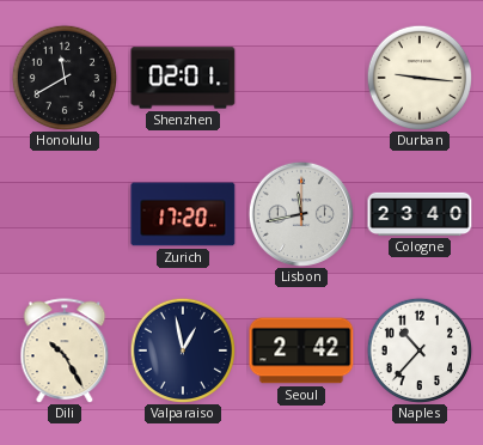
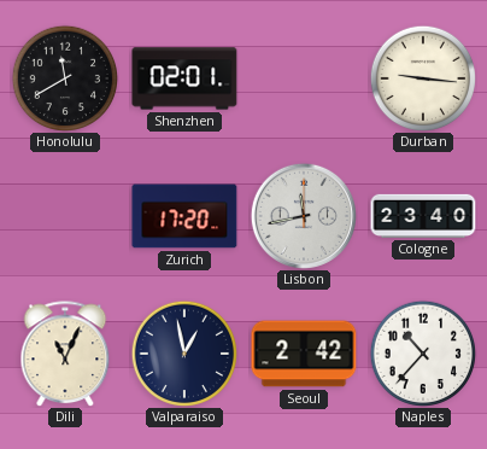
Dili: 10:25 -> 11:04
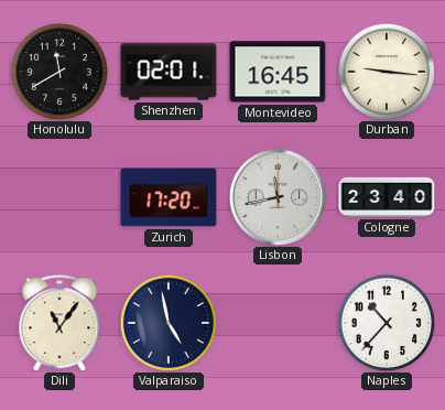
Montevideo: none -> 16:45
Dili: 11:04 -> 11:06
Valparaiso: 12:58 -> 4:58
Seoul: 2:42 -> none
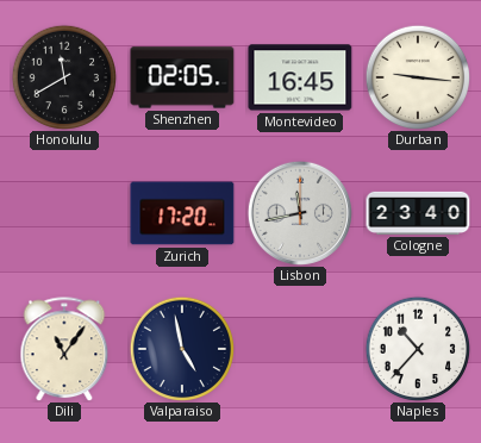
Shenzhen: 02:01 -> 02:05
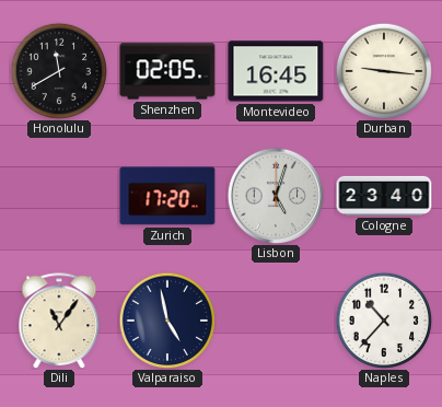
Lisbon: 11:43 -> 5:03
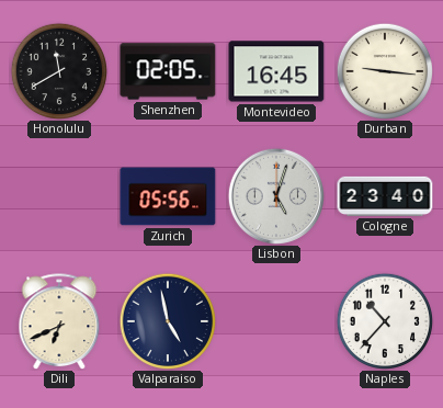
Zurich: 17:20 -> 05:56
Dili: 11:06 -> 6:41
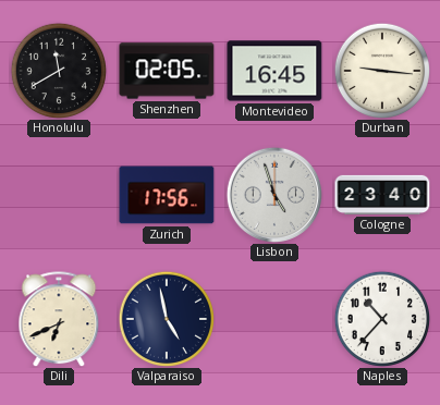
Zurich: 05:56 -> 17:56
Lisbon: 5:03 -> 4:57
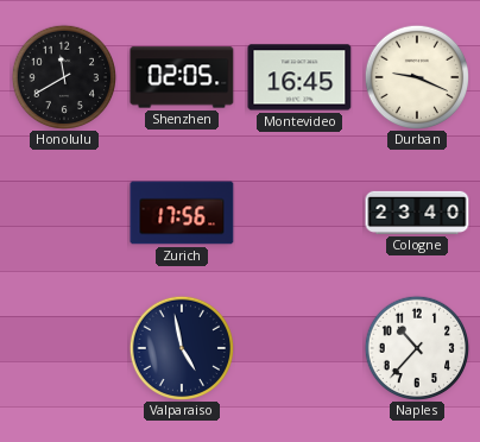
Durban: 9:16 -> 9:19
Lisbon: 4:57 -> none
Dili: 6:41 -> none
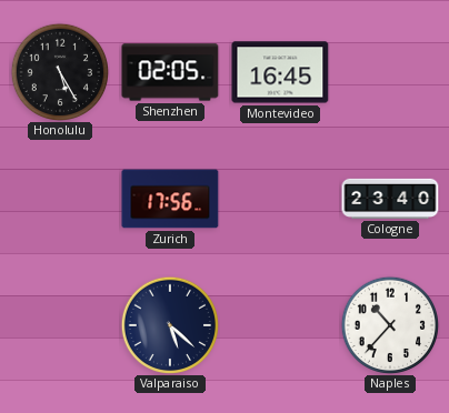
Honolulu: 11:40 -> 5:25
Durban: 9:19 -> none
Valparaiso: 4:58 -> 5:22
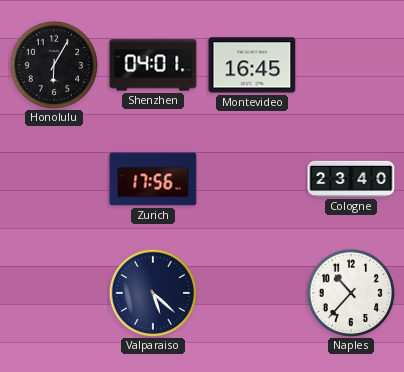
Honolulu: 5:25 -> 6:05
Shenzhen: 02:05 -> 04:01
